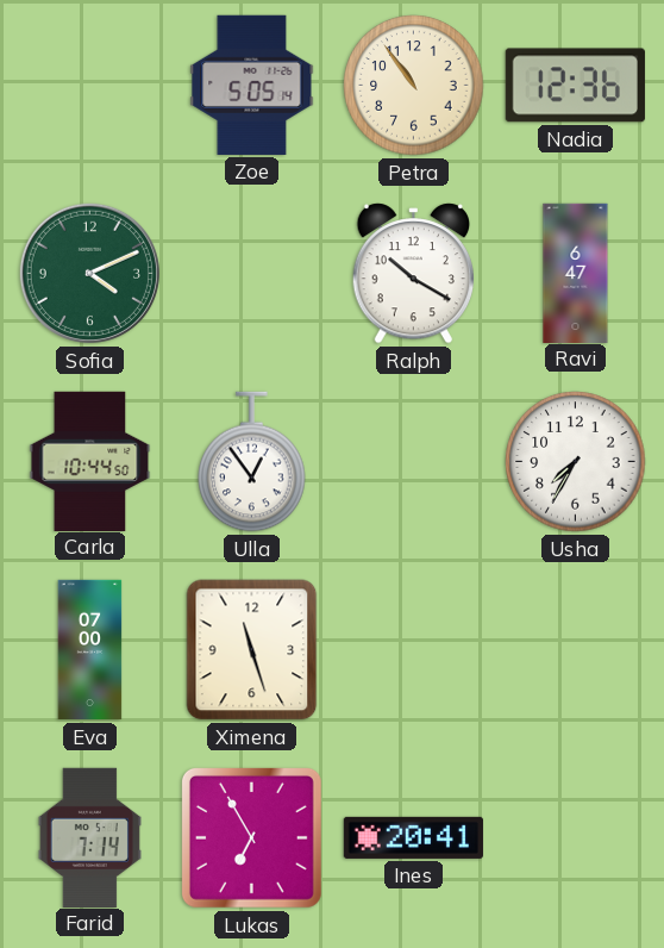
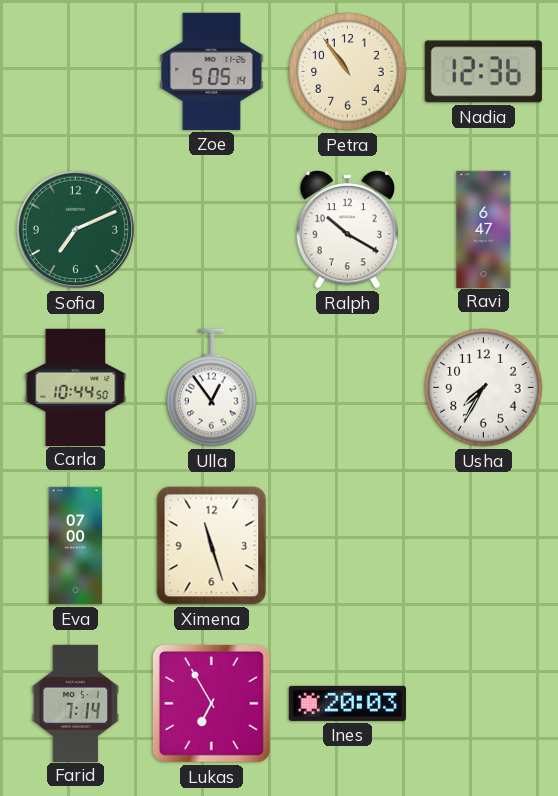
Sofia: 4:11 -> 7:11
Ines: 20:41 -> 20:03
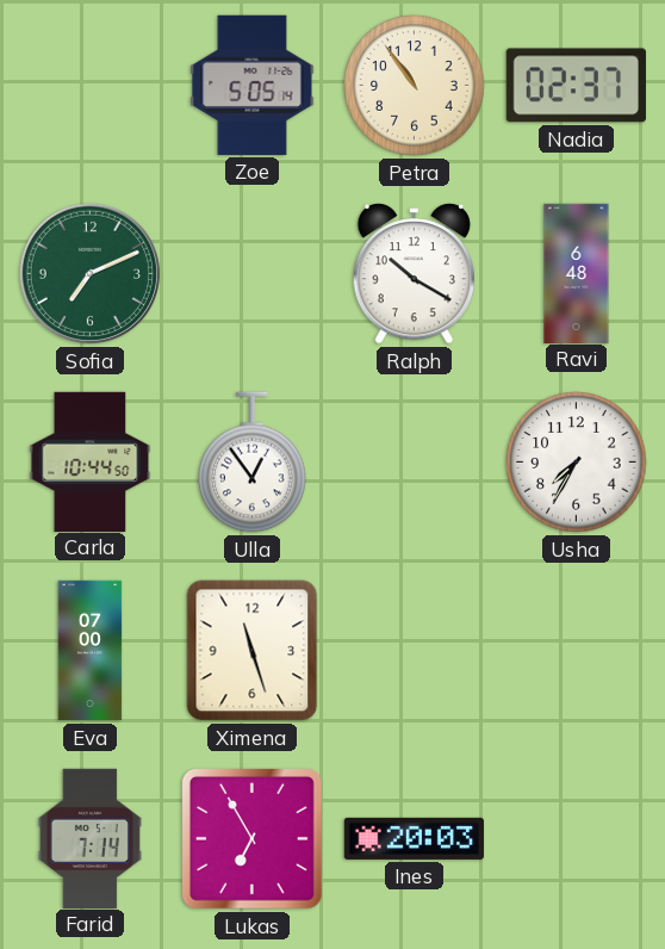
Nadia: 12:36 -> 02:37
Ravi: 6:47 -> 6:48
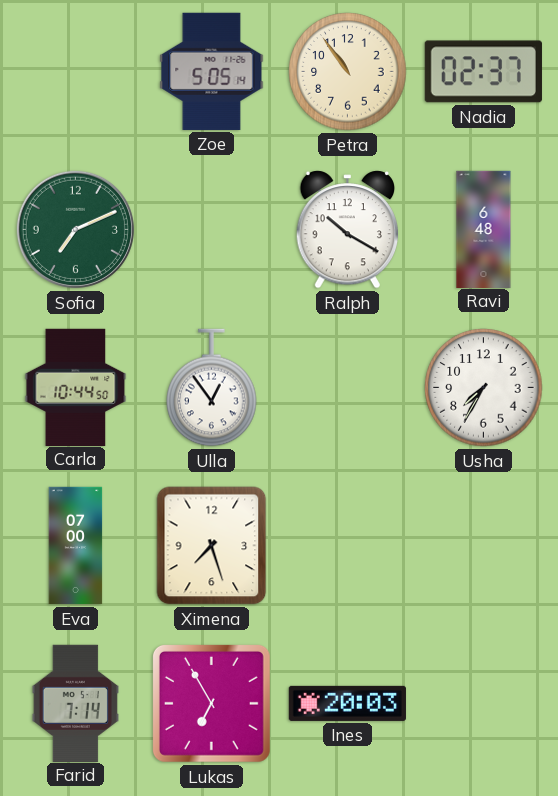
Ximena: 11:27 -> 7:27
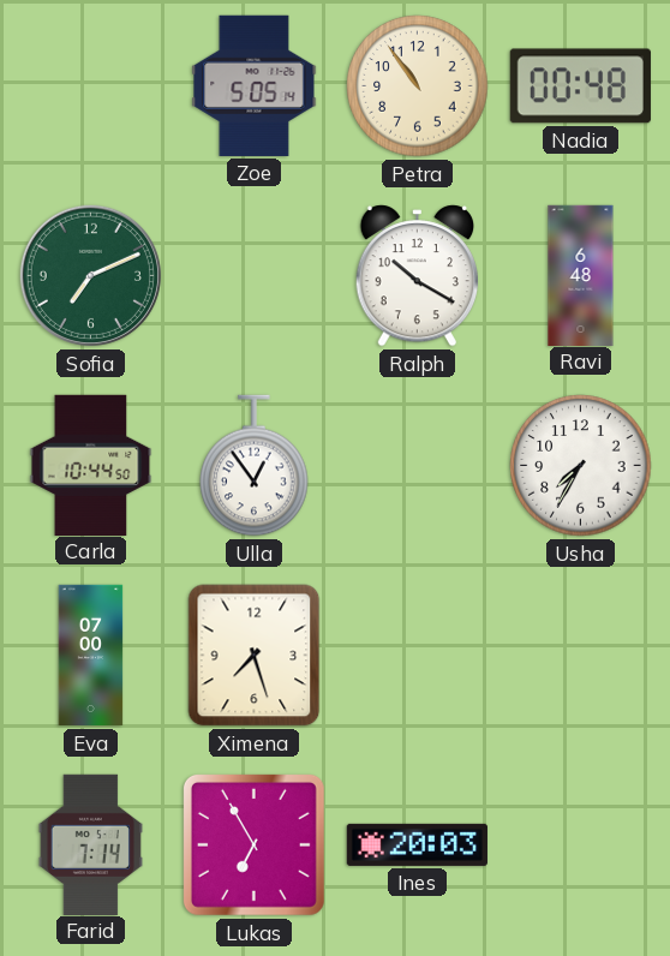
Nadia: 02:37 -> 00:48
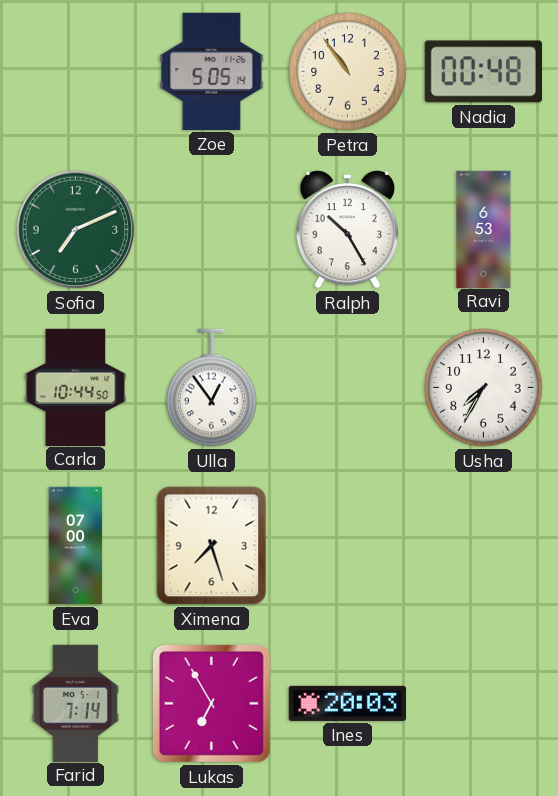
Ralph: 10:20 -> 10:25
Ravi: 6:48 -> 6:53
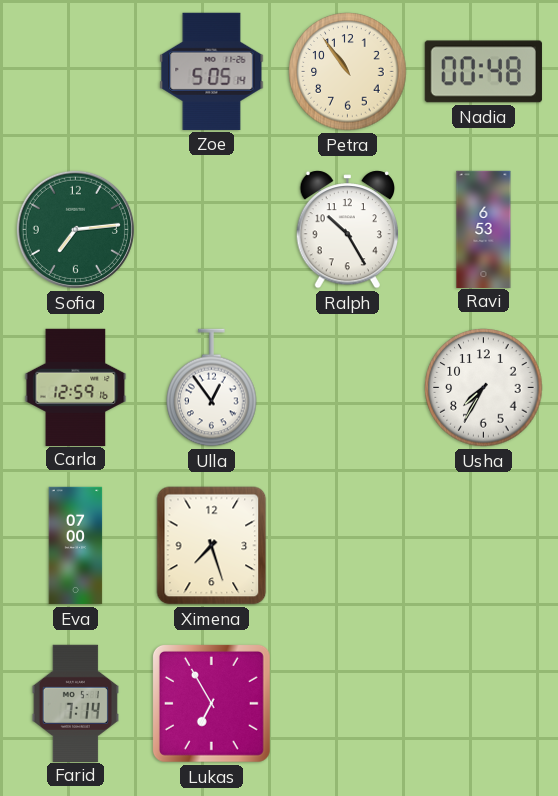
Sofia: 7:11 -> 7:14
Carla: 10:44 -> 12:59
Ines: 20:03 -> none
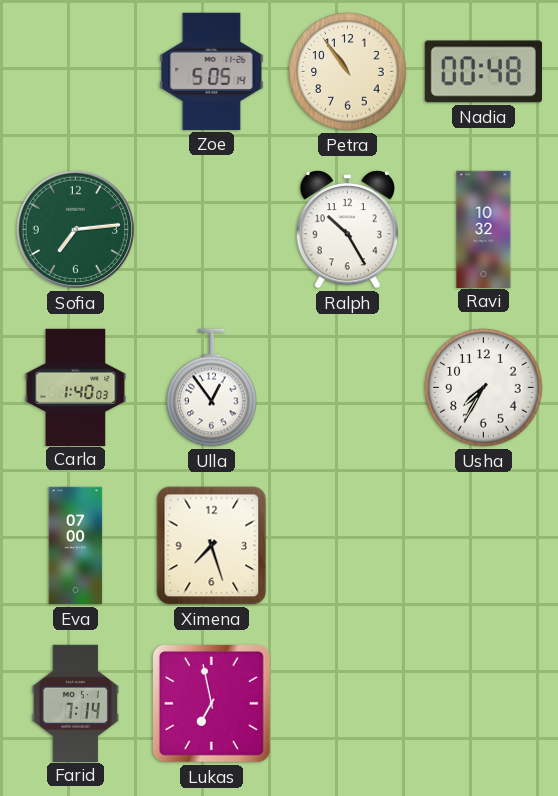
Ravi: 6:53 -> 10:32
Carla: 12:59 -> 1:40
Lukas: 6:55 -> 6:58
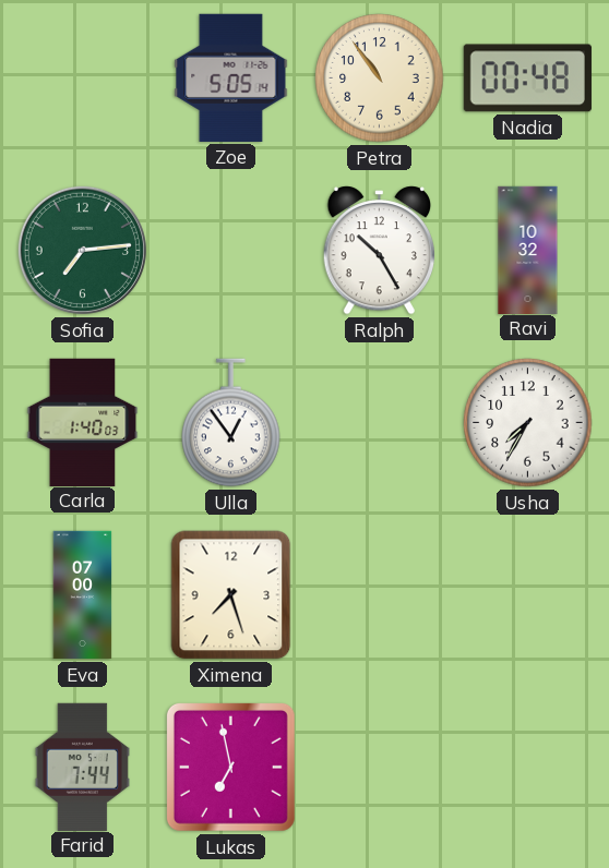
Farid: 7:14 -> 7:44
